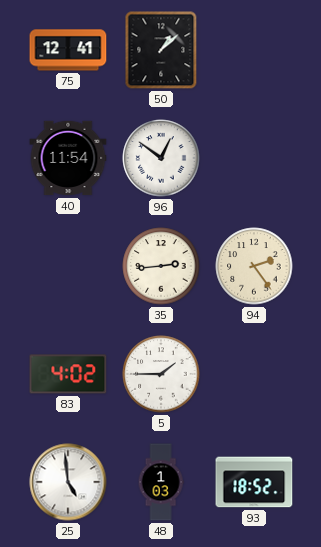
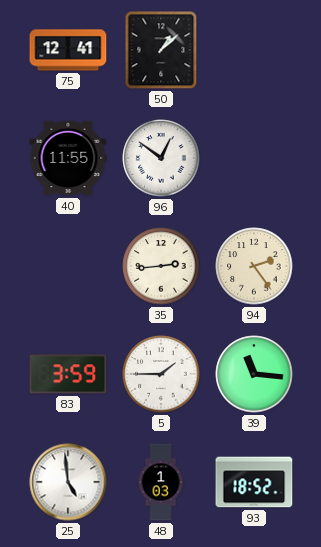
40: 11:54 -> 11:55
83: 4:02 -> 3:59
39: none -> 11:16
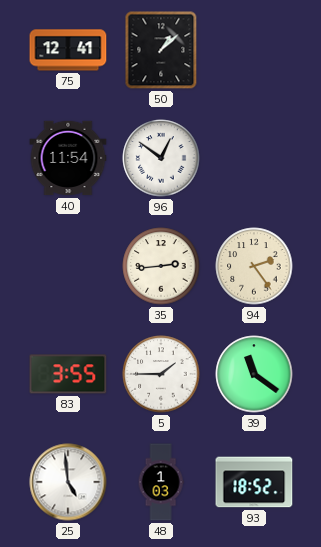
40: 11:55 -> 11:54
83: 3:59 -> 3:55
39: 11:16 -> 11:21
